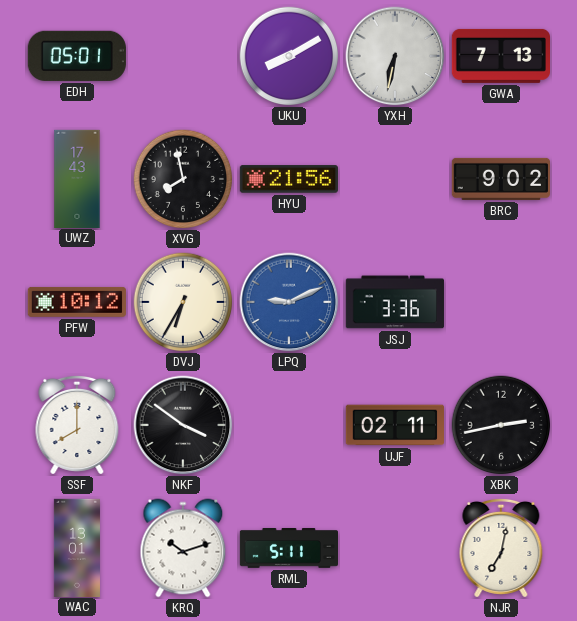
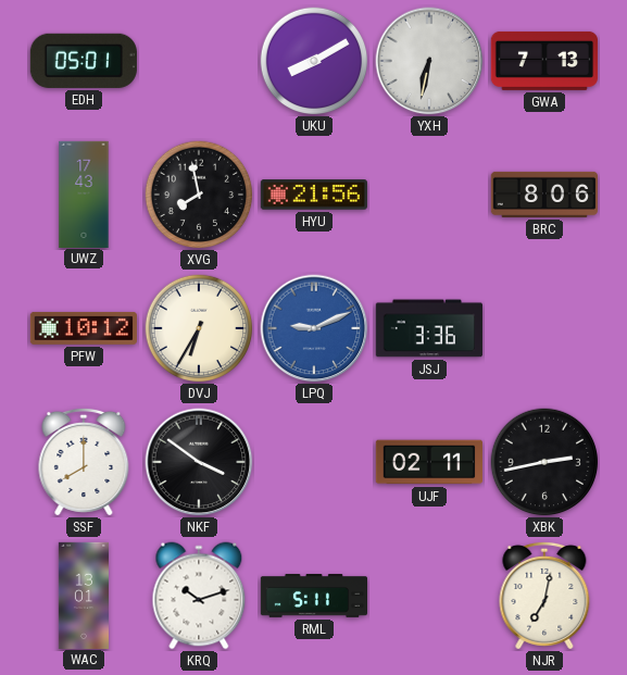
BRC: 9:02 -> 8:06
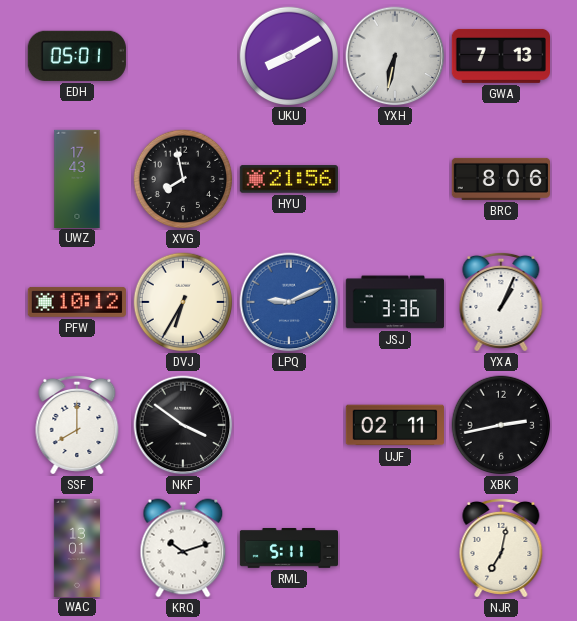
YXA: none -> 1:04
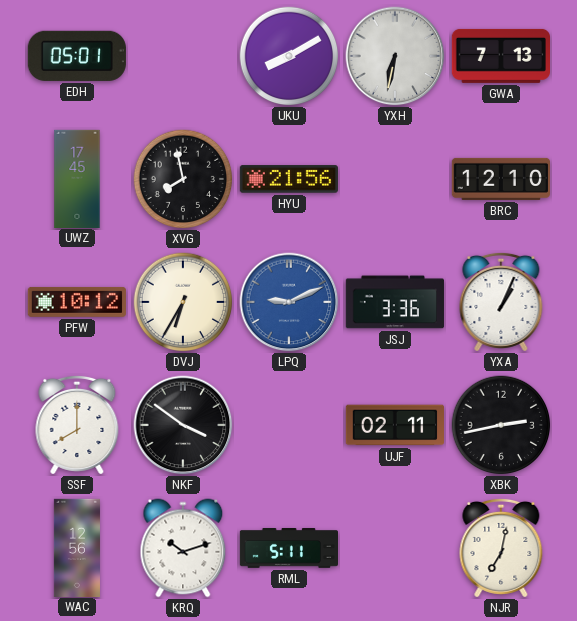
UWZ: 17:43 -> 17:45
BRC: 8:06 -> 12:10
WAC: 13:01 -> 12:56
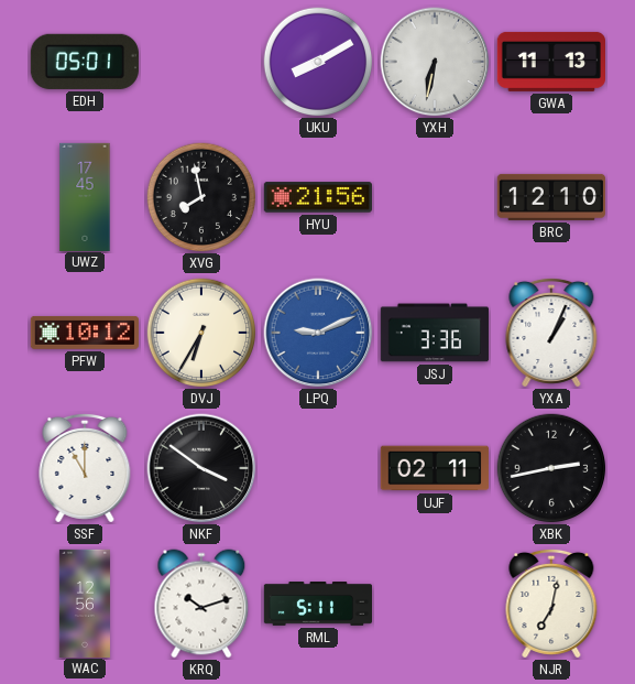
GWA: 7:13 -> 11:13
SSF: 8:00 -> 11:00
